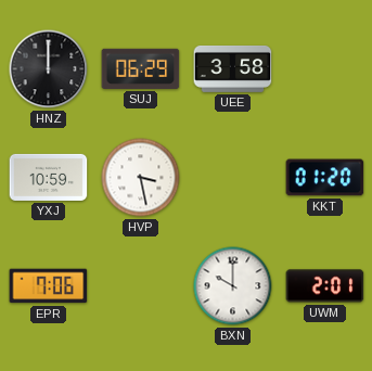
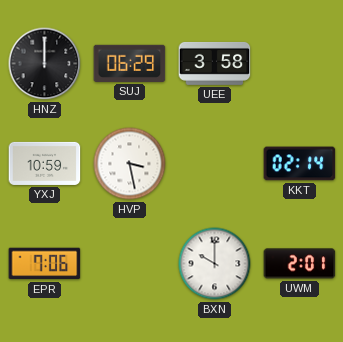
KKT: 01:20 -> 02:14
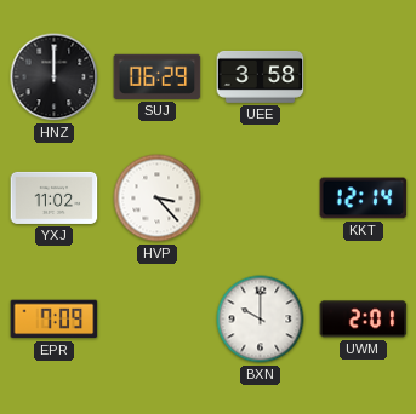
YXJ: 10:59 -> 11:02
HVP: 3:28 -> 3:23
KKT: 02:14 -> 12:14
EPR: 7:06 -> 7:09
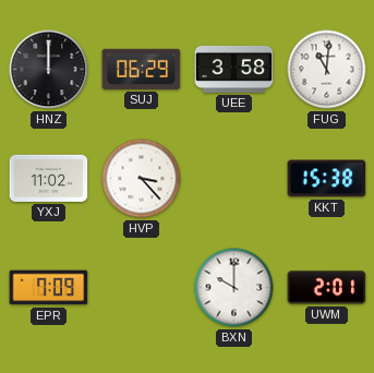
FUG: none -> 11:01
KKT: 12:14 -> 15:38
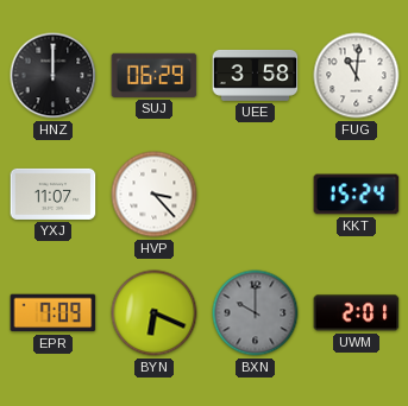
YXJ: 11:02 -> 11:07
KKT: 15:38 -> 15:24
BYN: none -> 6:19
BXN dial: white -> grey
